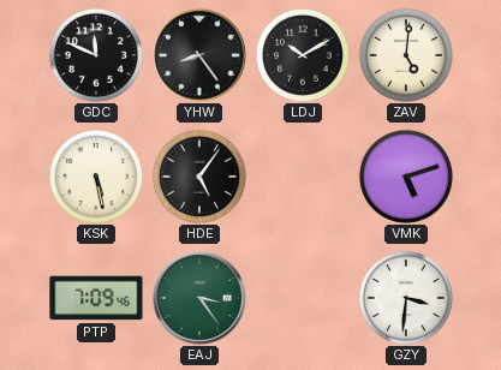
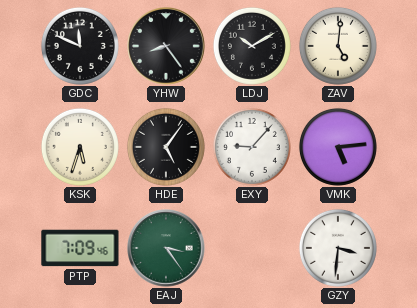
KSK: 5:28 -> 5:33
EXY: none -> 9:07
VMK: 5:12 -> 5:14
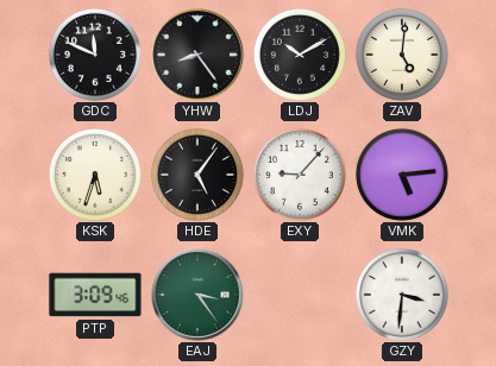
PTP: 7:09 -> 3:09
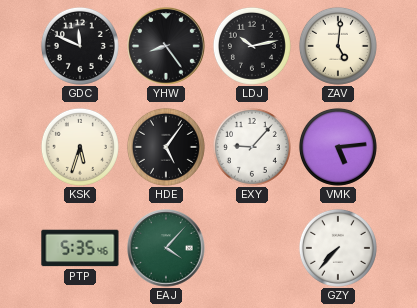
LDJ: 10:10 -> 10:13
PTP: 3:09 -> 5:35
EAJ: 3:24 -> 4:07
GZY: 3:31 -> 7:37
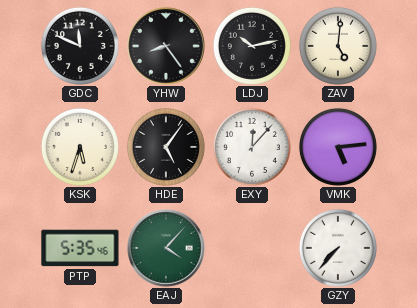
EXY: 9:07 -> 12:07
